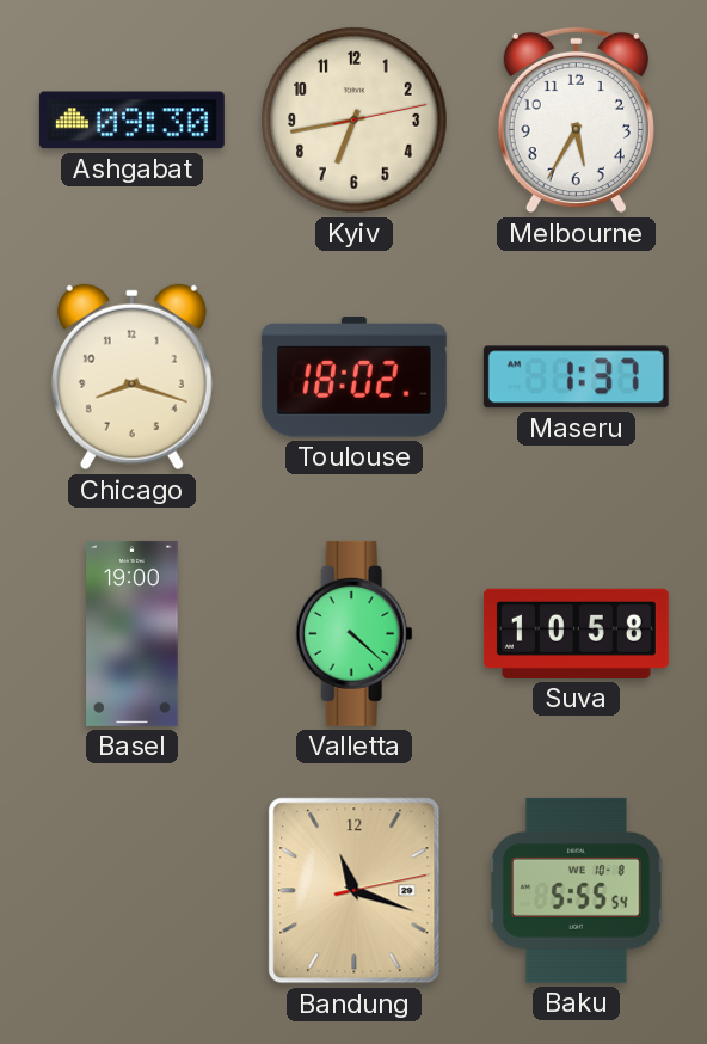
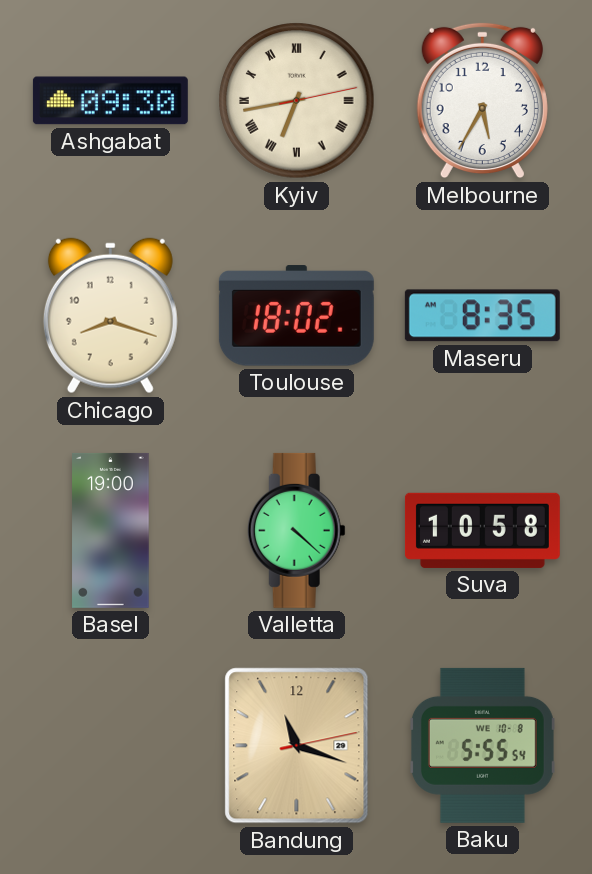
Kyiv numerals: Arabic -> Roman
Maseru: 1:37 -> 8:35
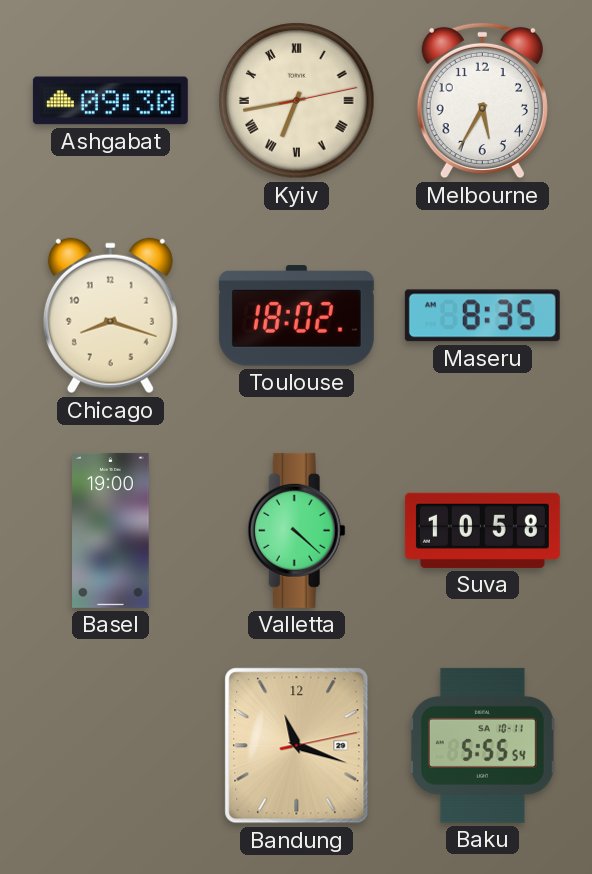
Baku date: WE 10-8 -> SA 10-11
